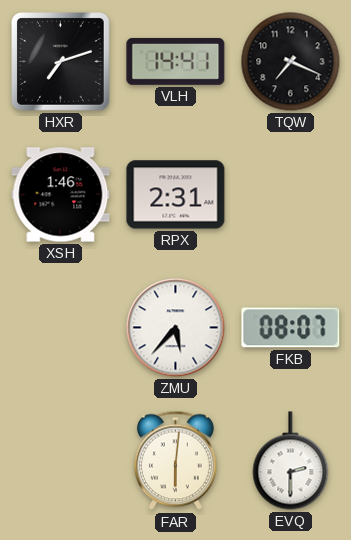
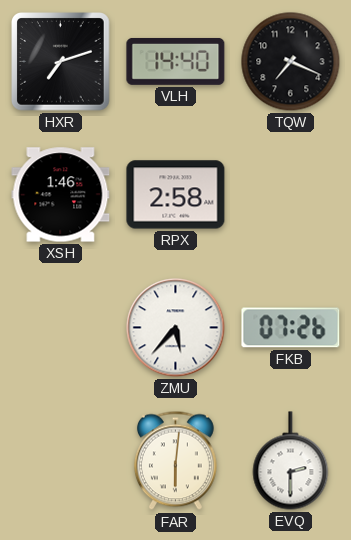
VLH: 14:41 -> 14:40
RPX: 2:31 -> 2:58
FKB: 08:07 -> 07:26
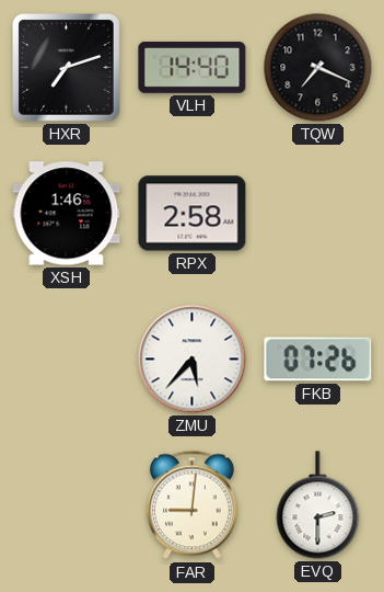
FAR: 6:01 -> 9:01
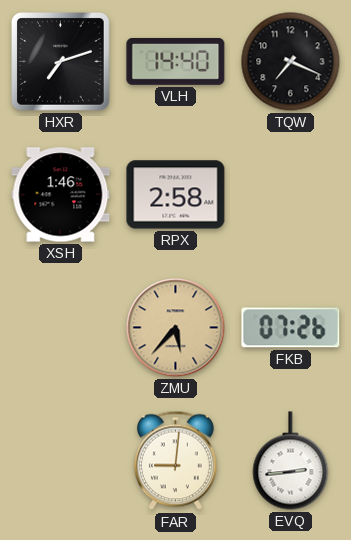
ZMU dial: white -> champagne
EVQ: 2:30 -> 2:44
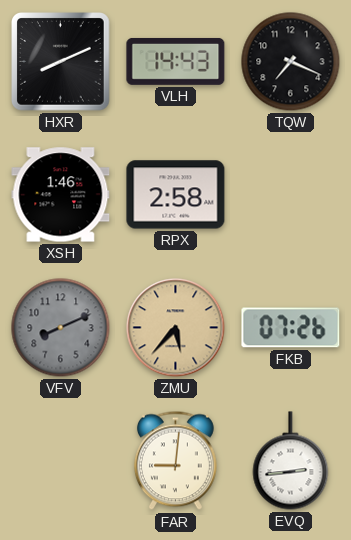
HXR: 7:12 -> 8:11
VLH: 14:40 -> 14:43
VFV: none -> 8:11
